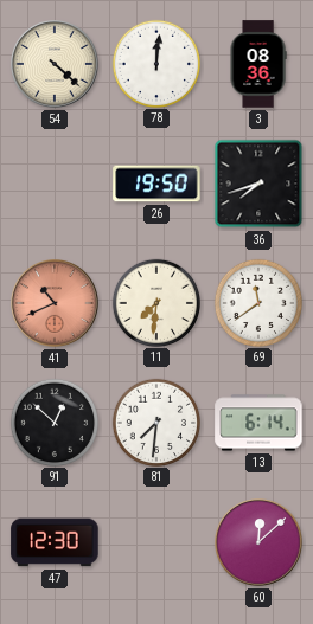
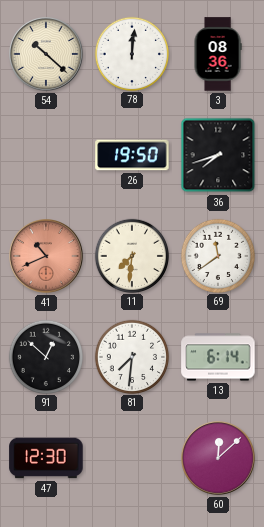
54: 4:22 -> 10:22
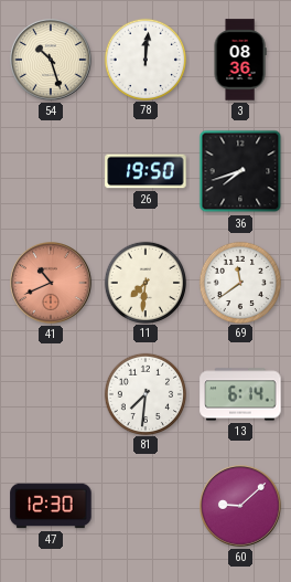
54: 10:22 -> 10:27
91: 12:52 -> none
60: 12:08 -> 9:08
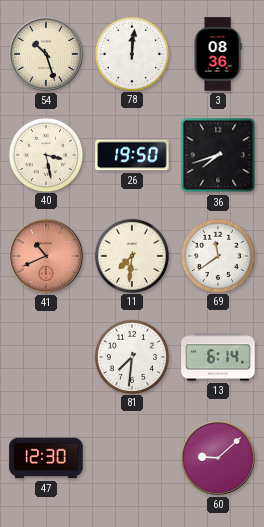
40: none -> 3:28
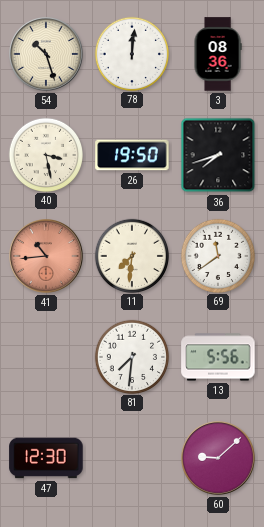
41: 10:41 -> 10:44
13: 6:14 -> 5:56
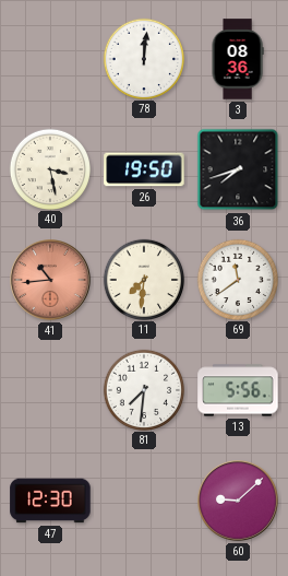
54: 10:27 -> none
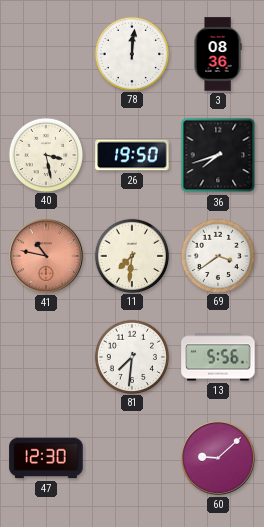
41: 10:44 -> 10:47
69: 11:39 -> 3:39
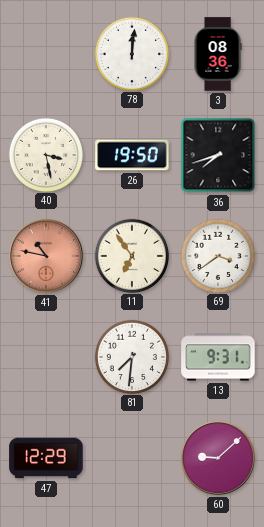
11: 7:31 -> 6:54
13: 5:56 -> 9:31
47: 12:30 -> 12:29
